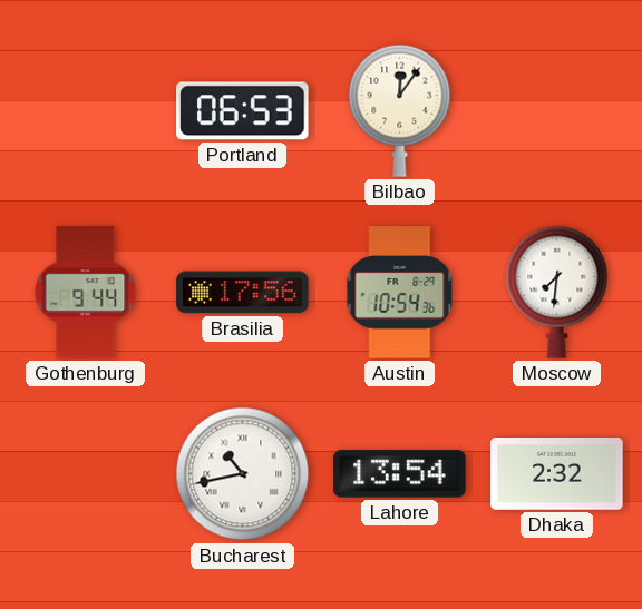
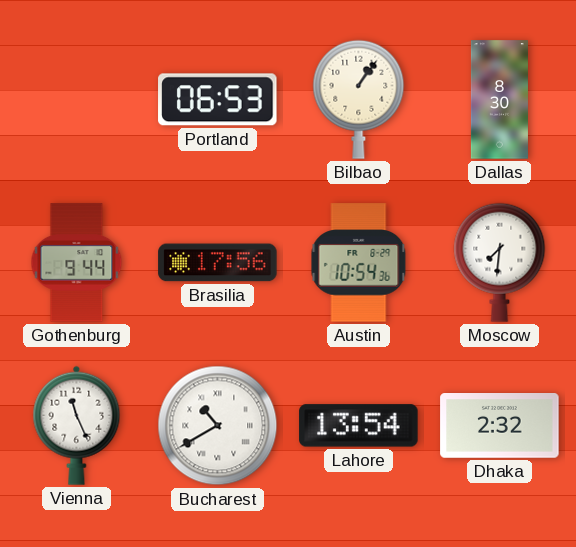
Bilbao: 12:06 -> 1:06
Dallas: none -> 8:30
Vienna: none -> 11:26
Bucharest: 10:43 -> 10:40
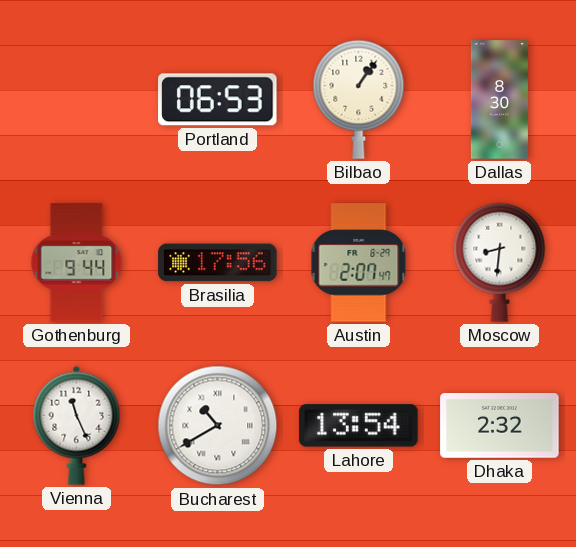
Austin: 10:54 -> 2:07
Moscow: 7:31 -> 8:31
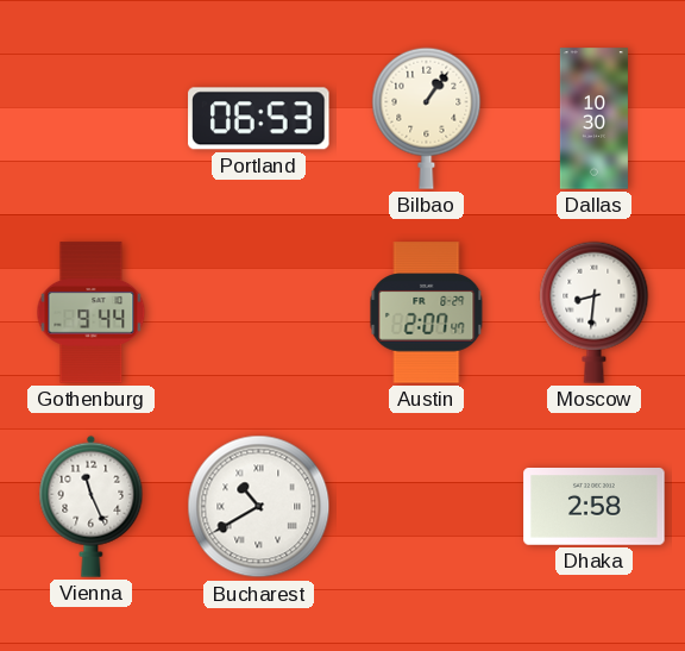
Dallas: 8:30 -> 10:30
Brasilia: 17:56 -> none
Lahore: 13:54 -> none
Dhaka: 2:32 -> 2:58
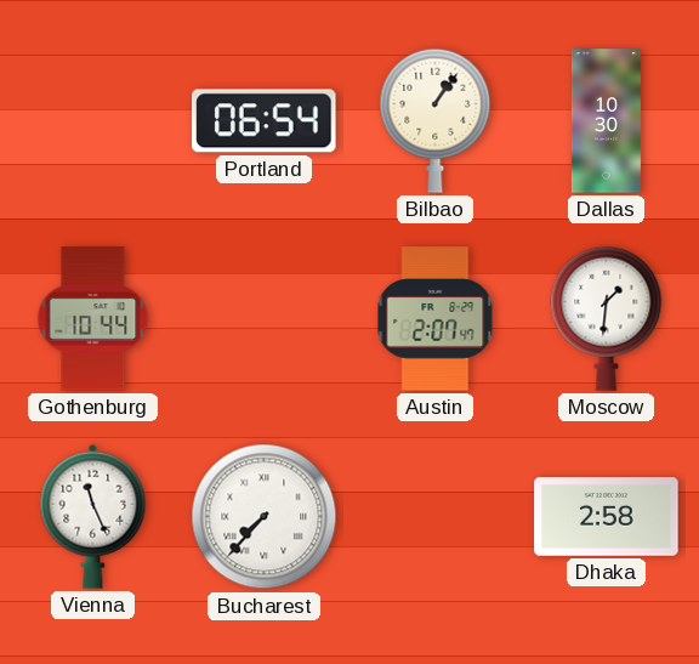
Portland: 06:53 -> 06:54
Gothenburg: 9:44 -> 10:44
Moscow: 8:31 -> 1:31
Bucharest: 10:40 -> 7:37
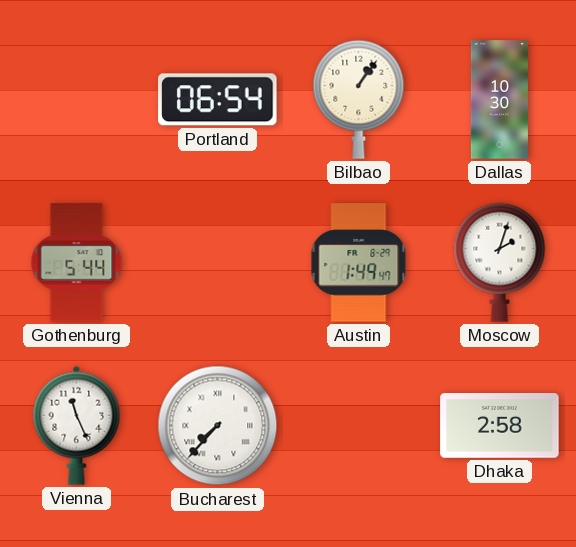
Gothenburg: 10:44 -> 5:44
Austin: 2:07 -> 1:49
Moscow: 1:31 -> 2:03
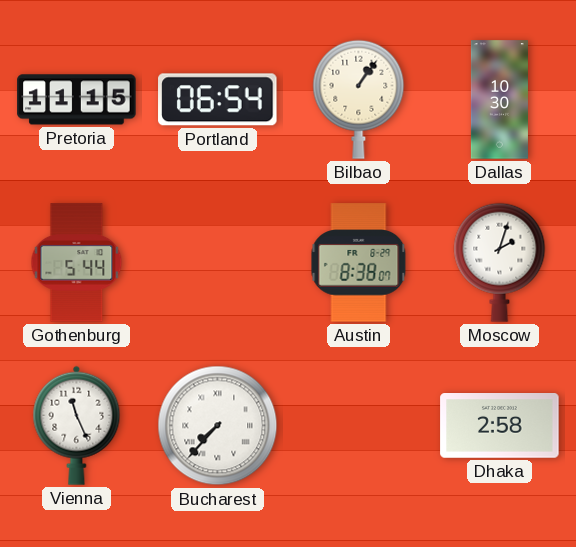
Pretoria: none -> 11:15
Austin: 1:49 -> 8:38
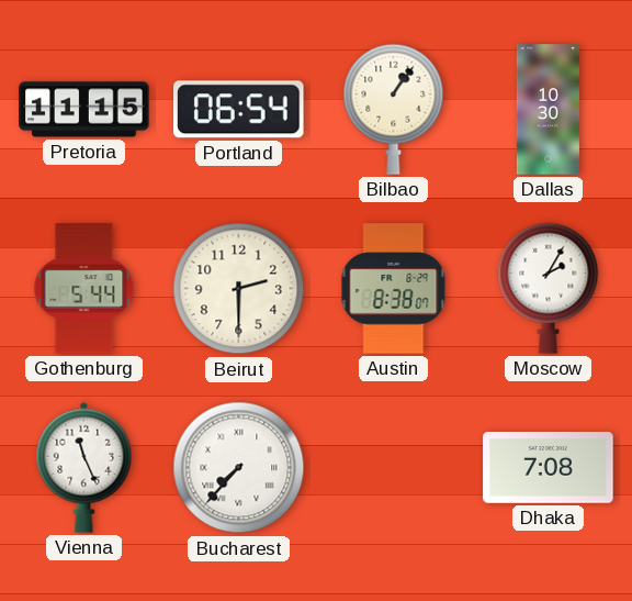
Beirut: none -> 2:30
Moscow: 2:03 -> 2:05
Dhaka: 2:58 -> 7:08
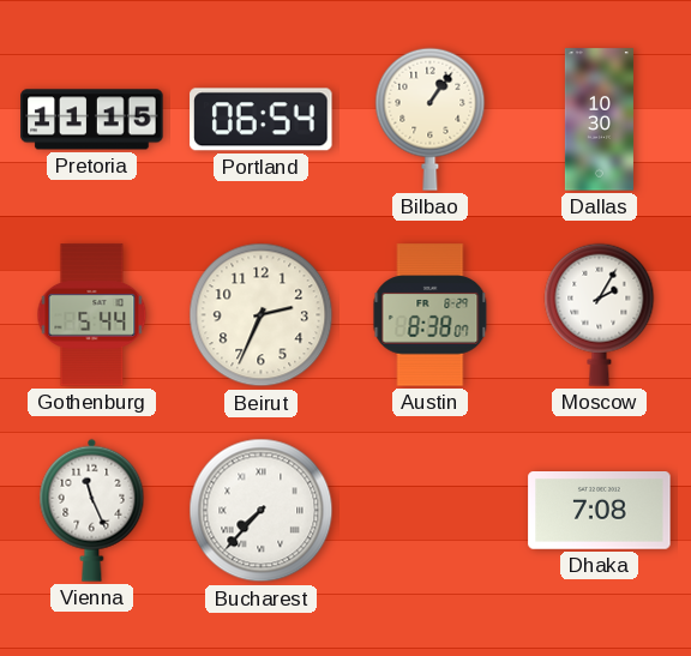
Beirut: 2:30 -> 2:34
